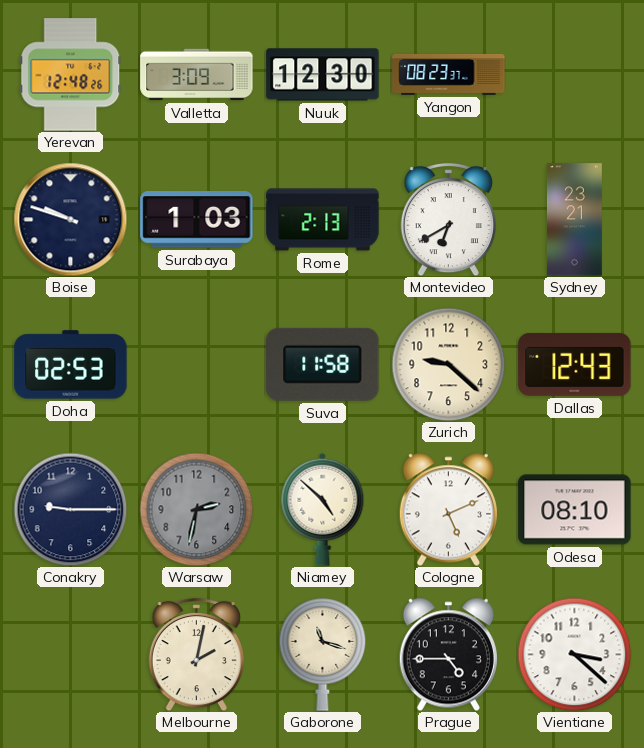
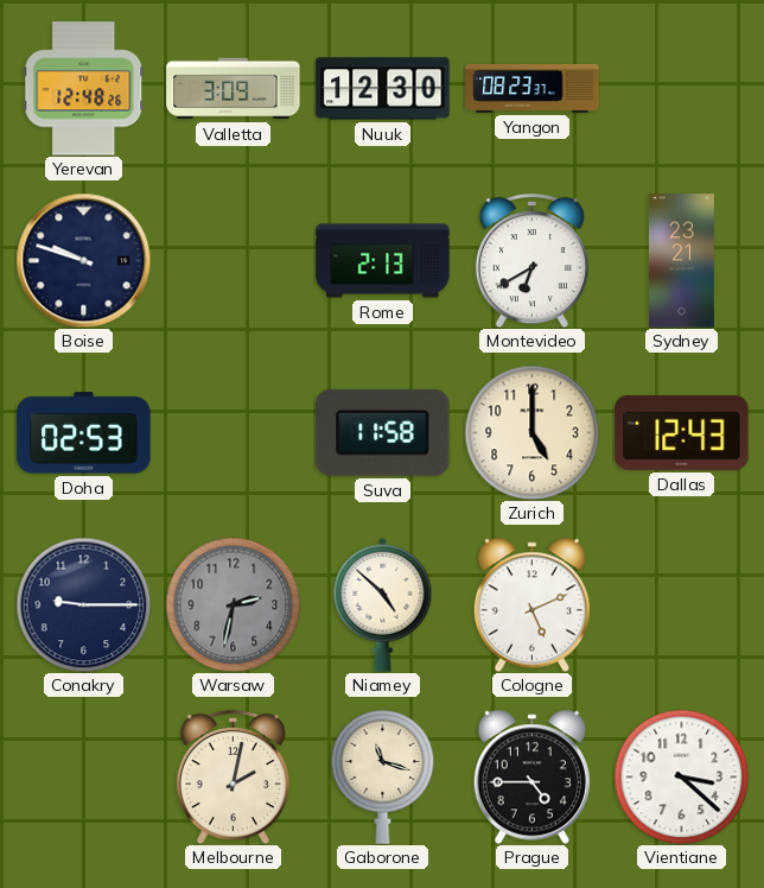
Surabaya: 1:03 -> none
Zurich: 9:22 -> 5:00
Odesa: 08:10 -> none
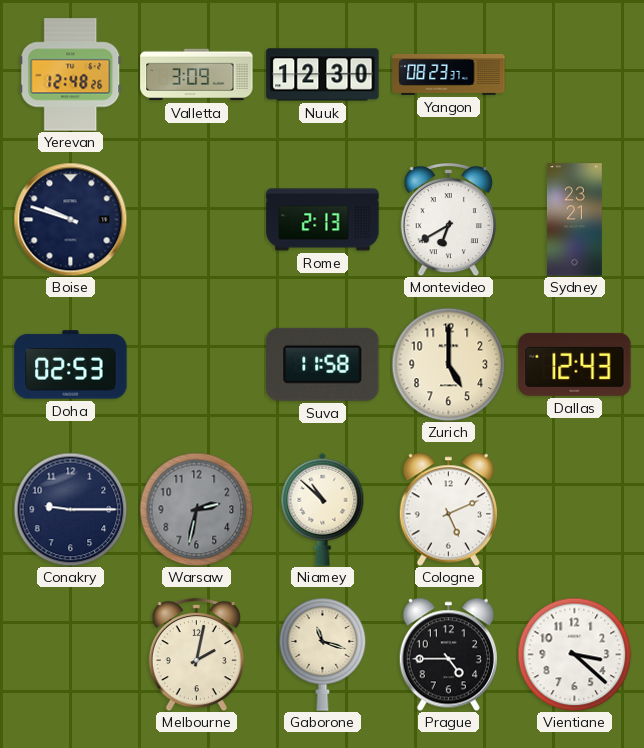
Niamey: 4:52 -> 10:52
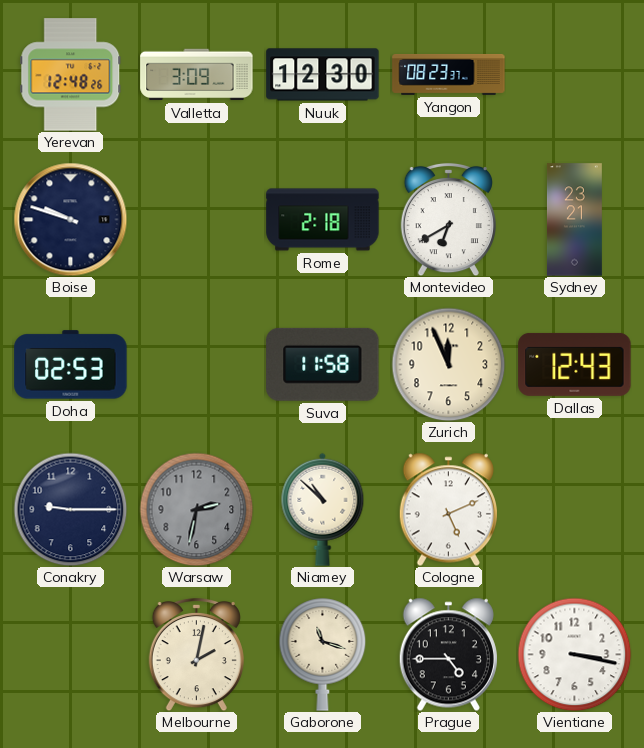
Rome: 2:13 -> 2:18
Zurich: 5:00 -> 11:56
Vientiane: 3:22 -> 3:17
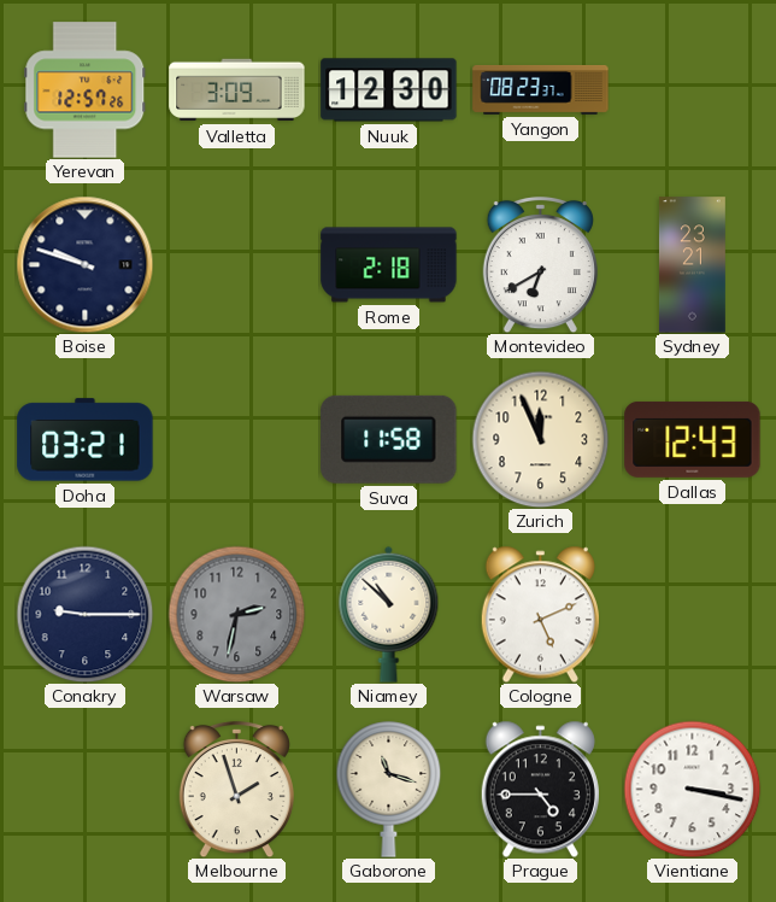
Yerevan: 12:48 -> 12:57
Doha: 02:53 -> 03:21
Melbourne: 2:02 -> 1:57
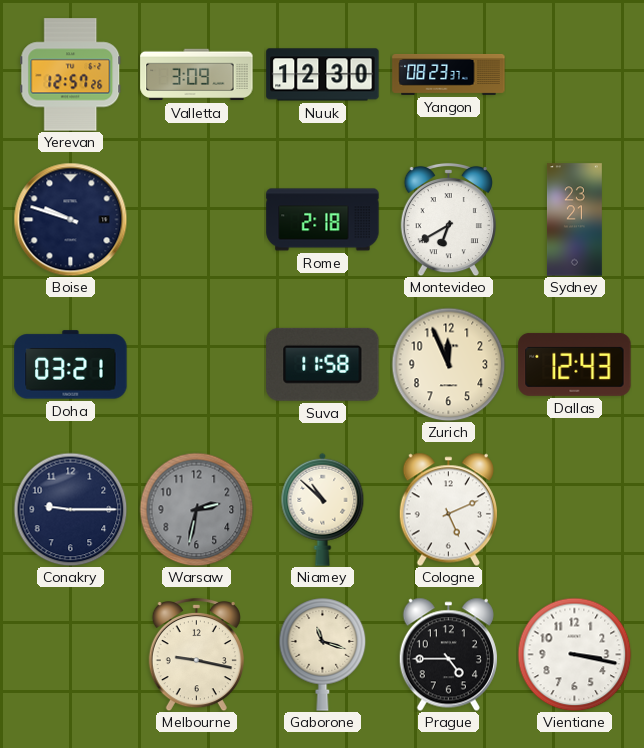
Melbourne: 1:57 -> 9:17
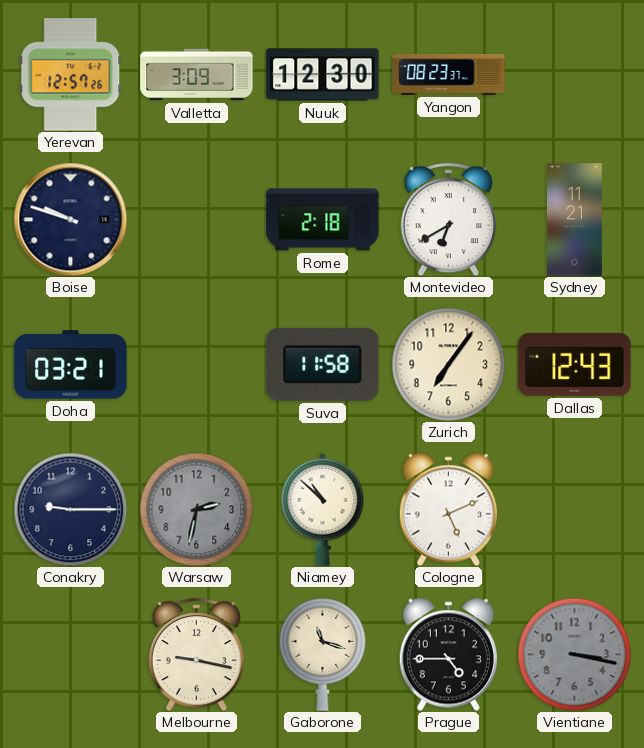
Sydney: 23:21 -> 11:21
Zurich: 11:56 -> 7:06
Vientiane dial: white -> grey
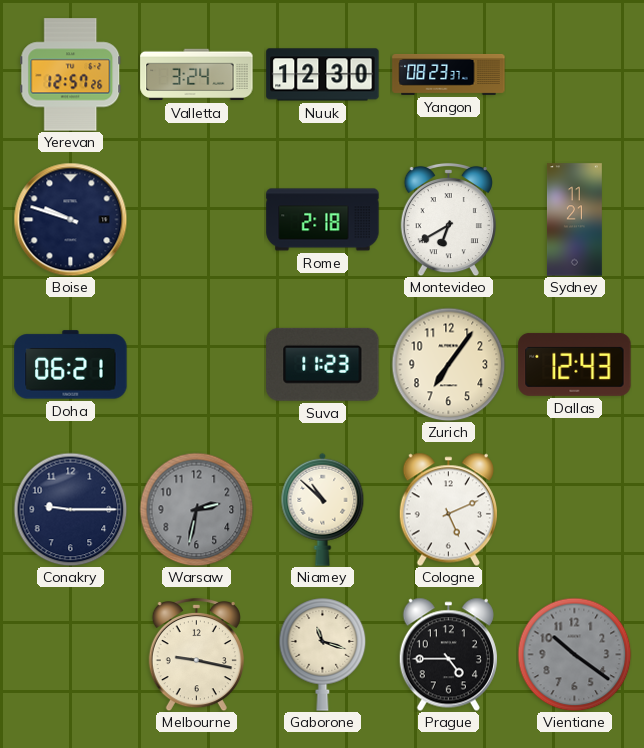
Valletta: 3:09 -> 3:24
Doha: 03:21 -> 06:21
Suva: 11:58 -> 11:23
Vientiane: 3:17 -> 10:21
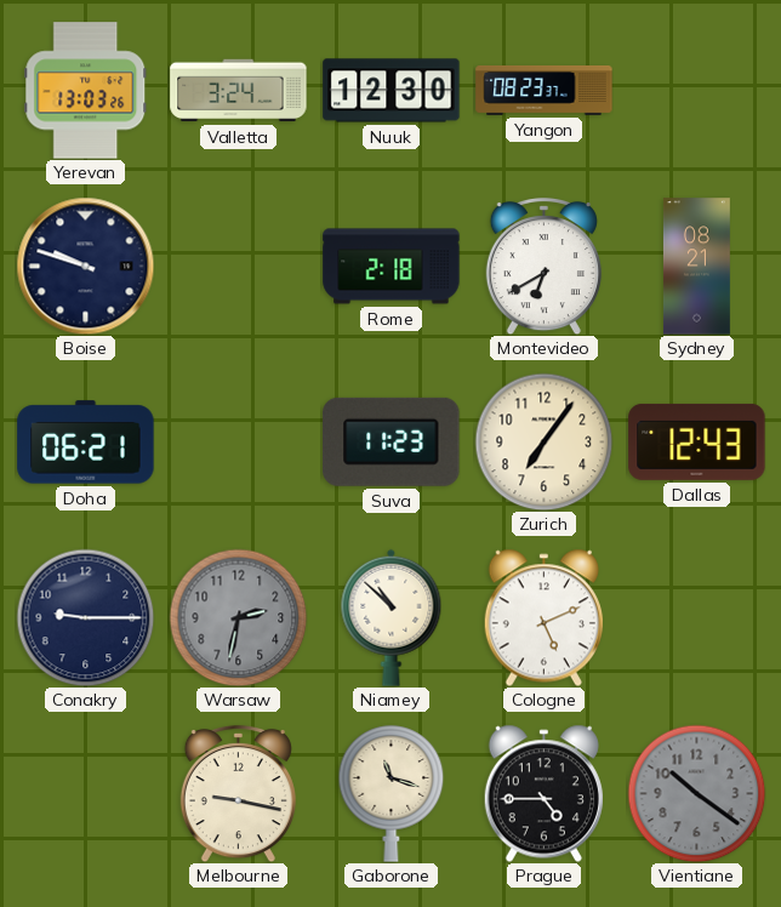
Yerevan: 12:57 -> 13:03
Sydney: 11:21 -> 08:21
